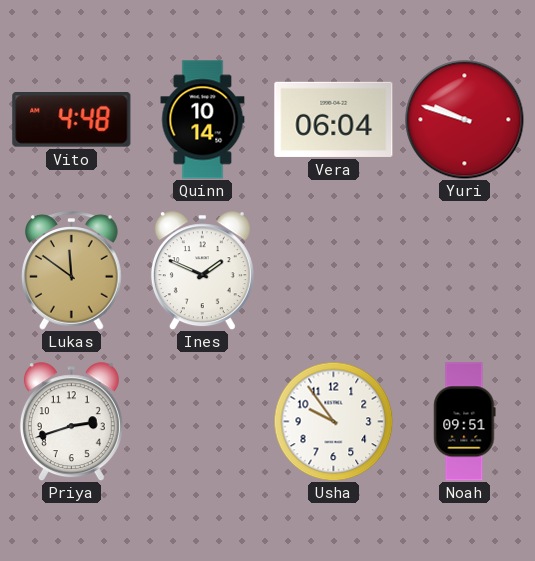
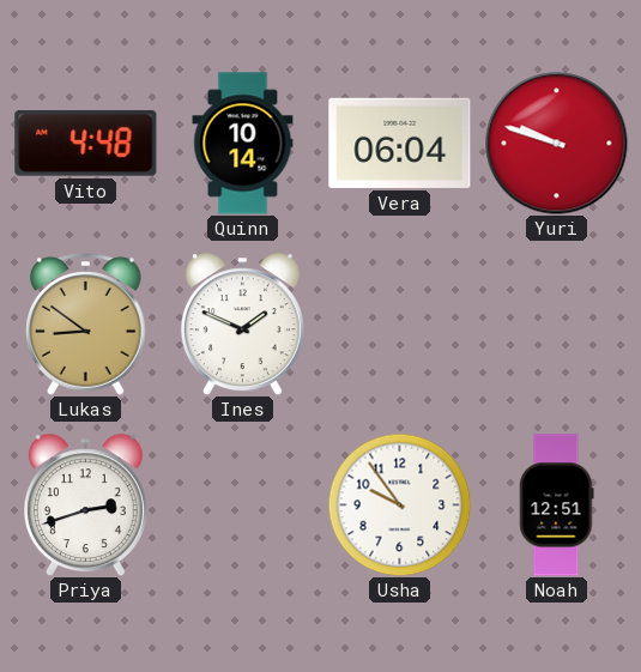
Lukas: 11:51 -> 8:51
Noah: 09:51 -> 12:51
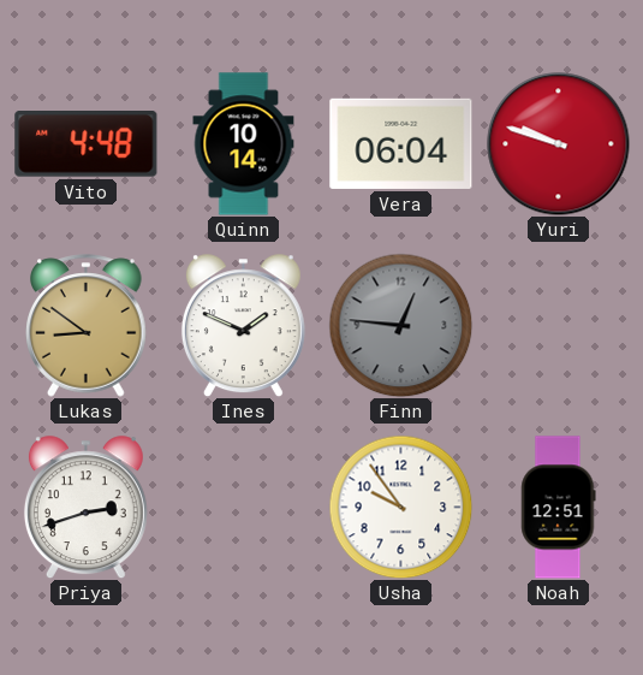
Finn: none -> 12:46
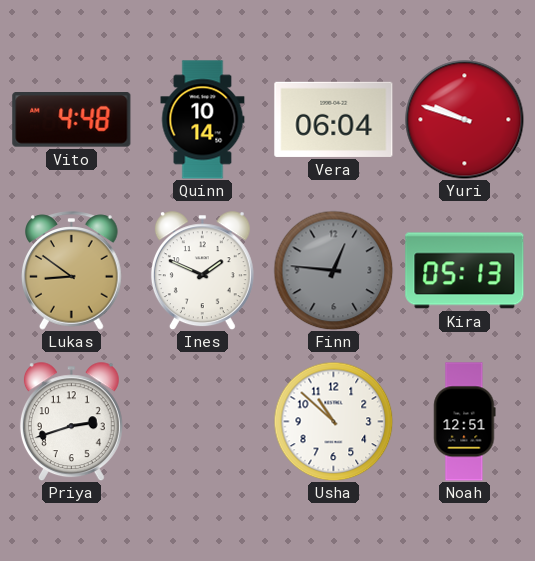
Kira: none -> 05:13
Usha: 9:54 -> 10:52
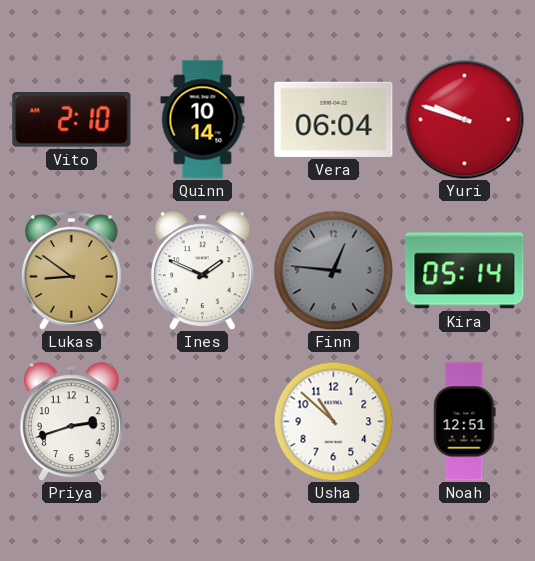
Vito: 4:48 -> 2:10
Kira: 05:13 -> 05:14
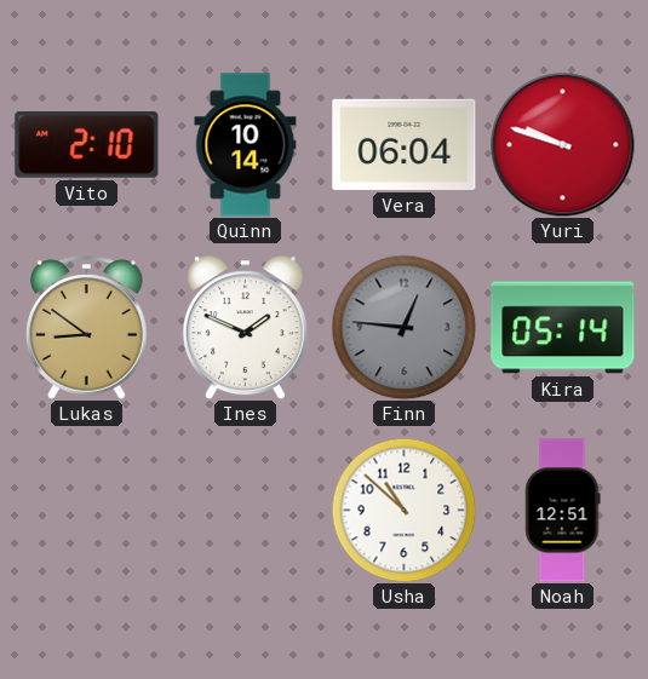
Priya: 2:42 -> none
